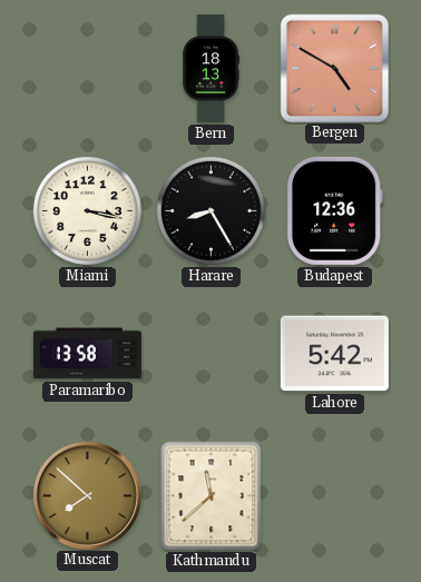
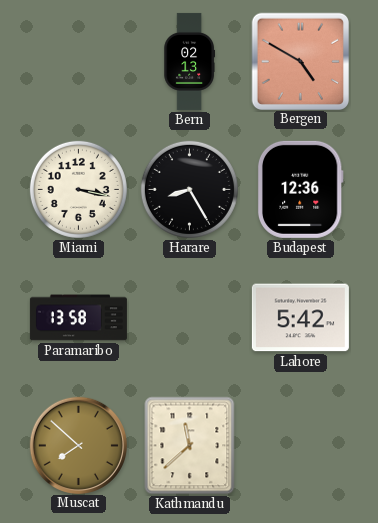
Bern: 18:13 -> 02:13
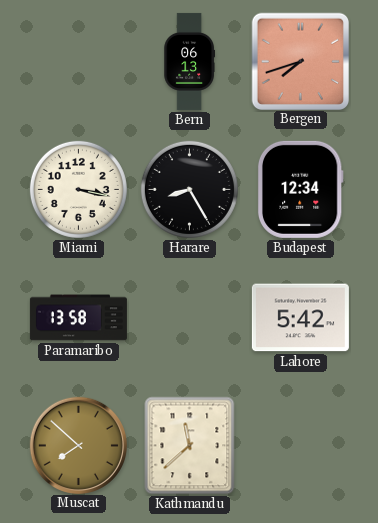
Bern: 02:13 -> 06:13
Bergen: 4:50 -> 7:42
Budapest: 12:36 -> 12:34
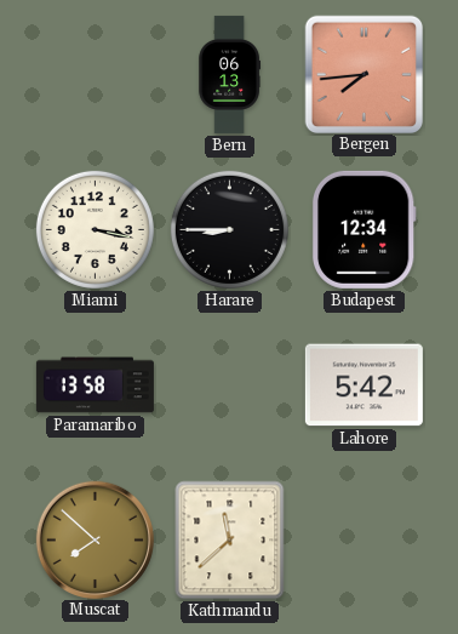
Bergen: 7:42 -> 7:44
Harare: 8:25 -> 8:45
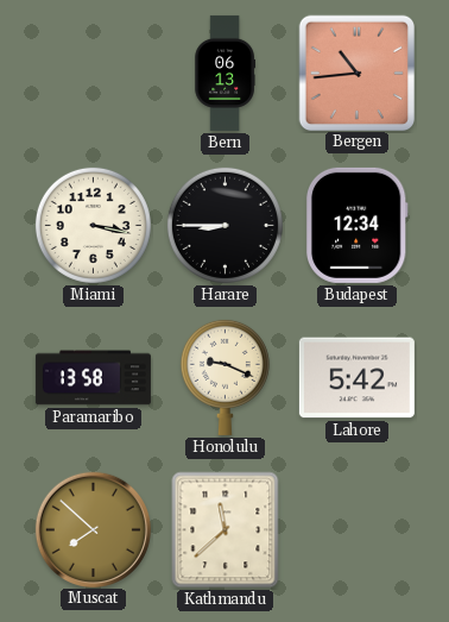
Bergen: 7:44 -> 10:44
Honolulu: none -> 9:19
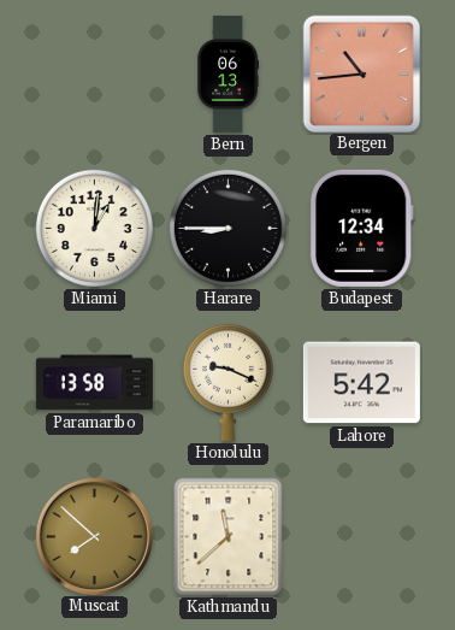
Miami: 3:17 -> 1:01
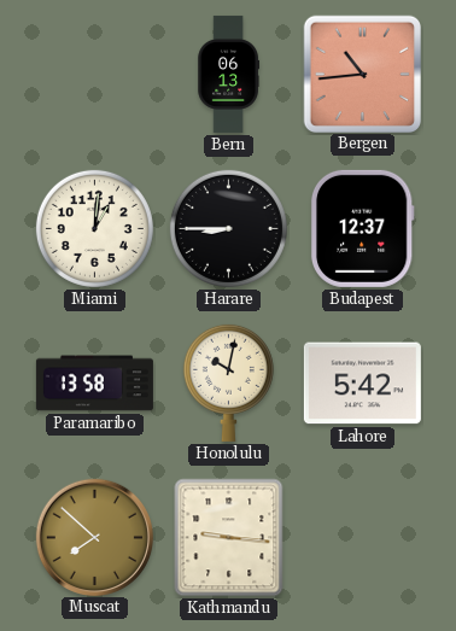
Budapest: 12:34 -> 12:37
Honolulu: 9:19 -> 10:02
Kathmandu: 11:38 -> 9:16
